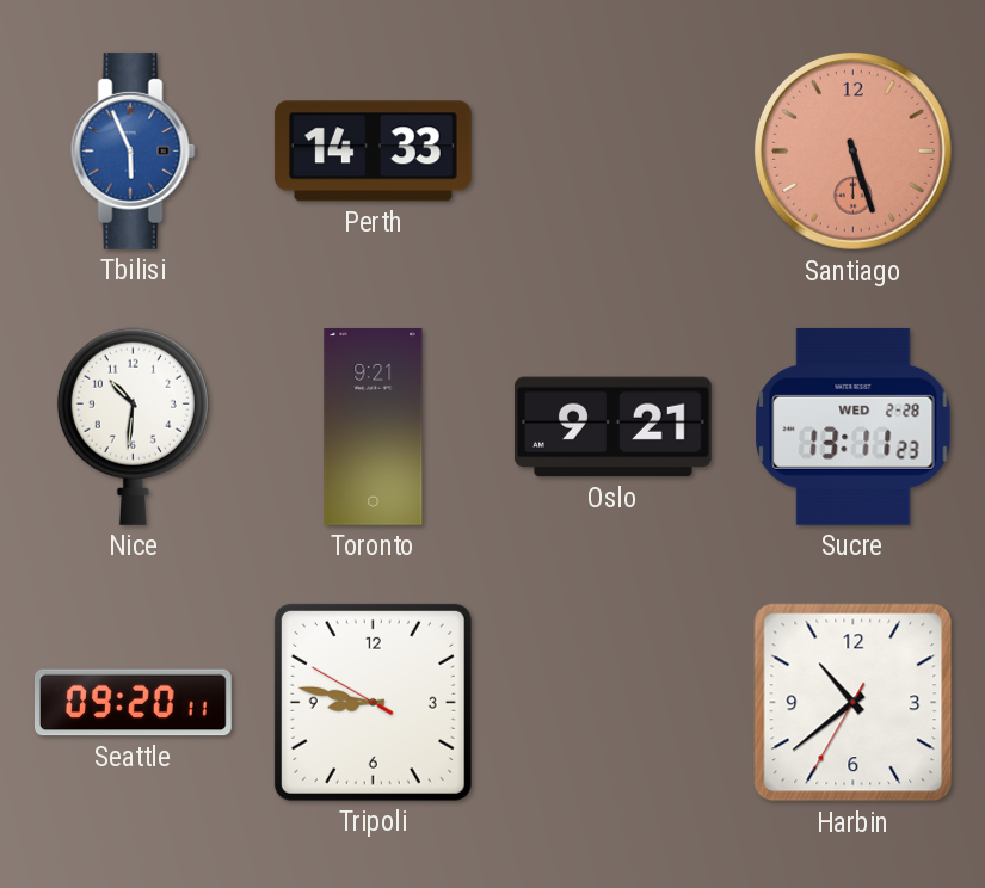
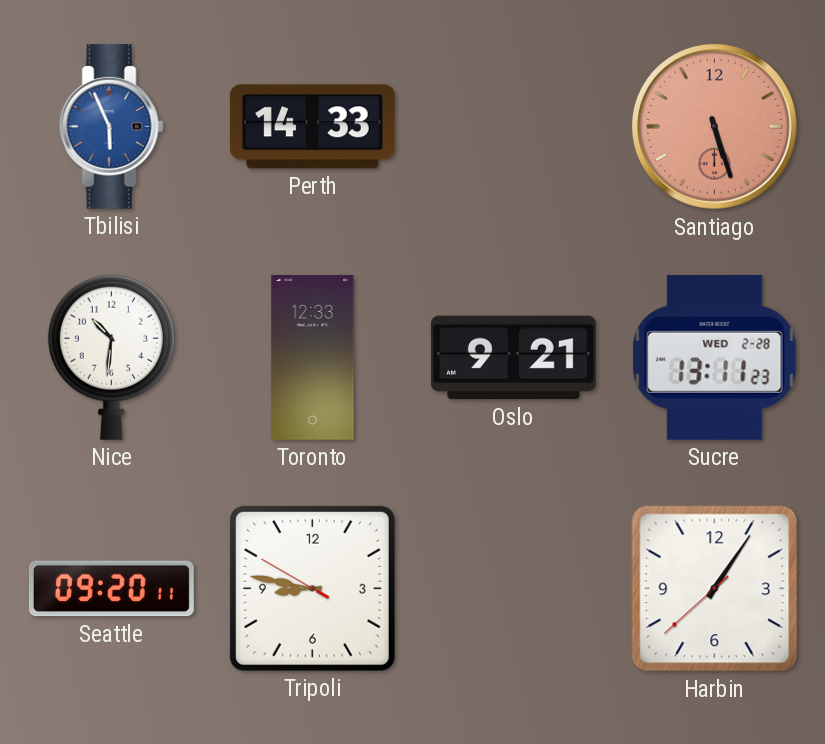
Toronto: 9:21 -> 12:33
Harbin: 10:38 -> 1:05
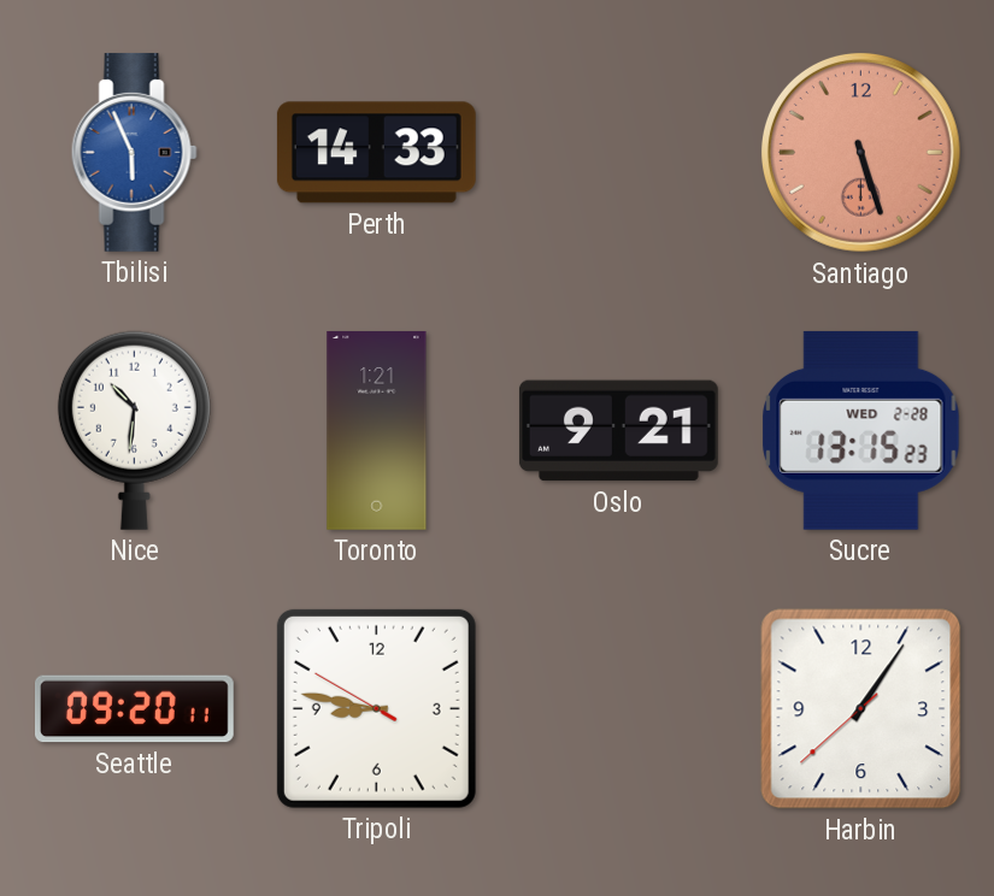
Toronto: 12:33 -> 1:21
Sucre: 13:11 -> 13:15
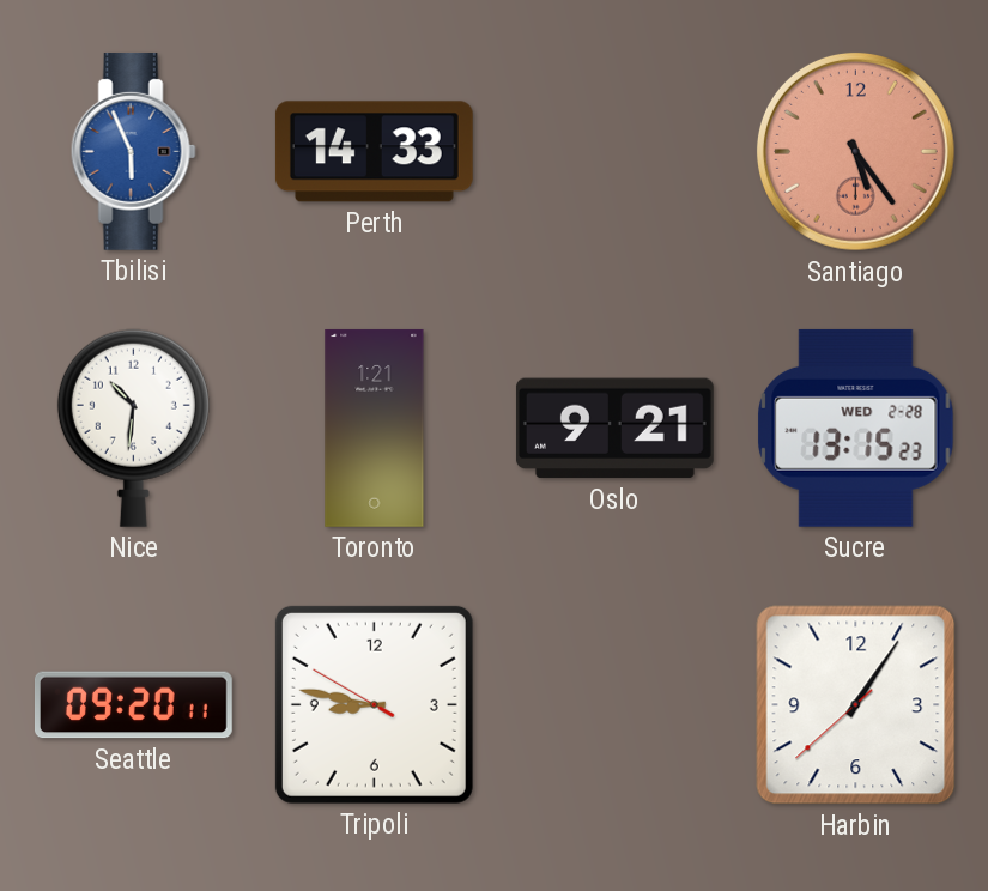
Santiago: 5:27 -> 5:24
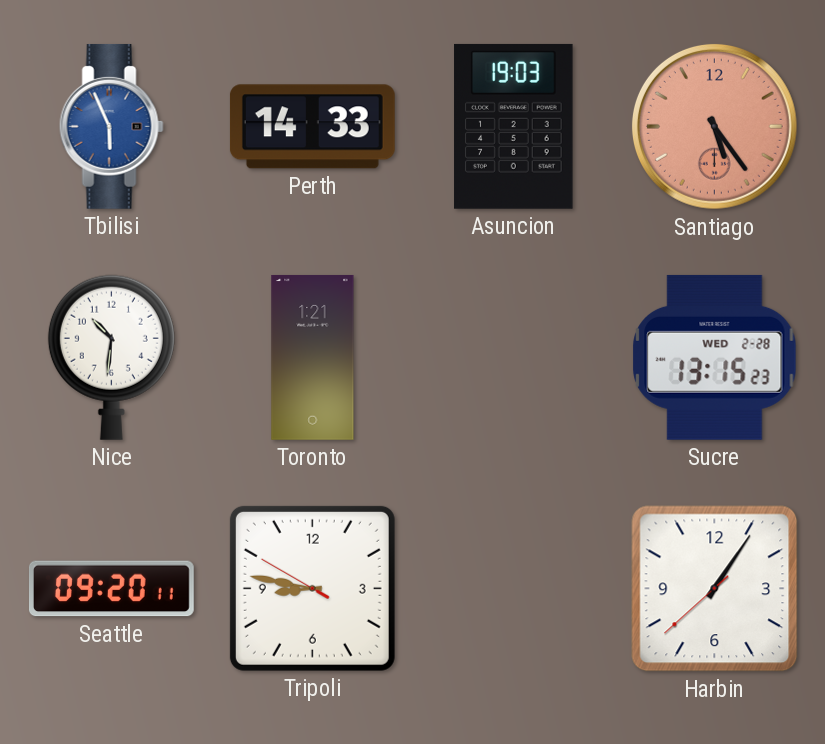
Asuncion: none -> 19:03
Oslo: 9:21 -> none
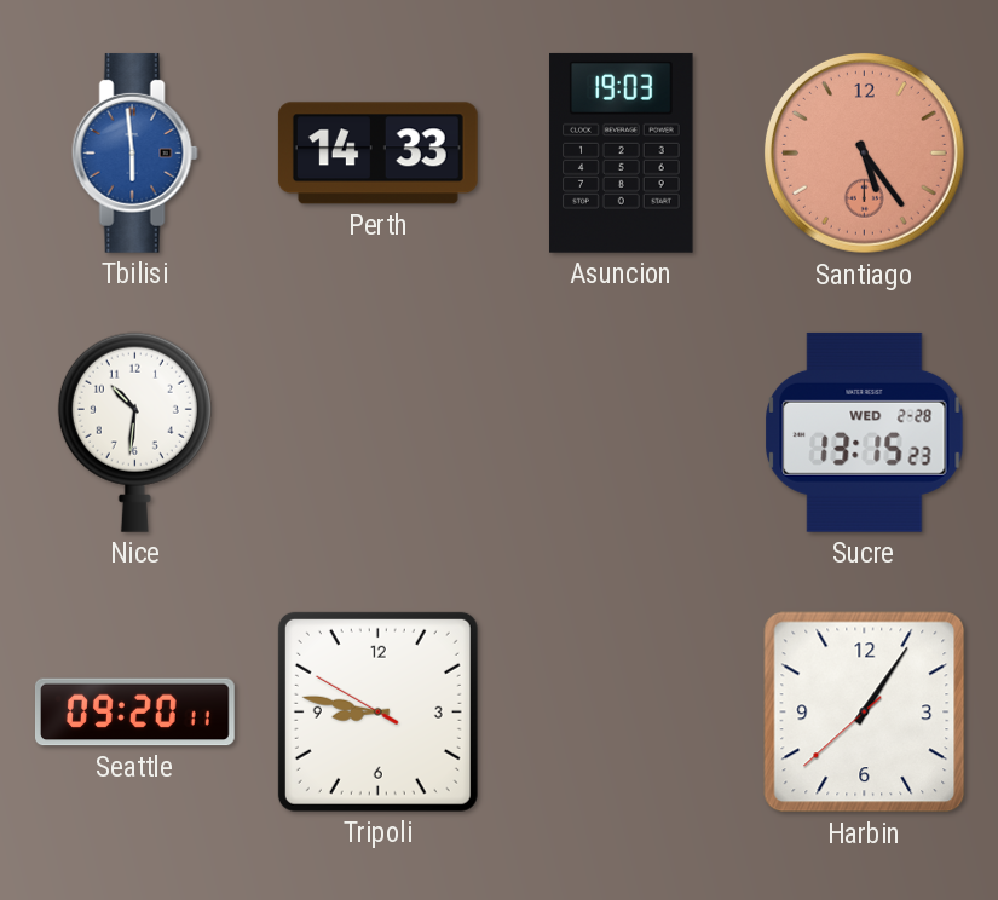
Tbilisi: 5:56 -> 5:59
Toronto: 1:21 -> none
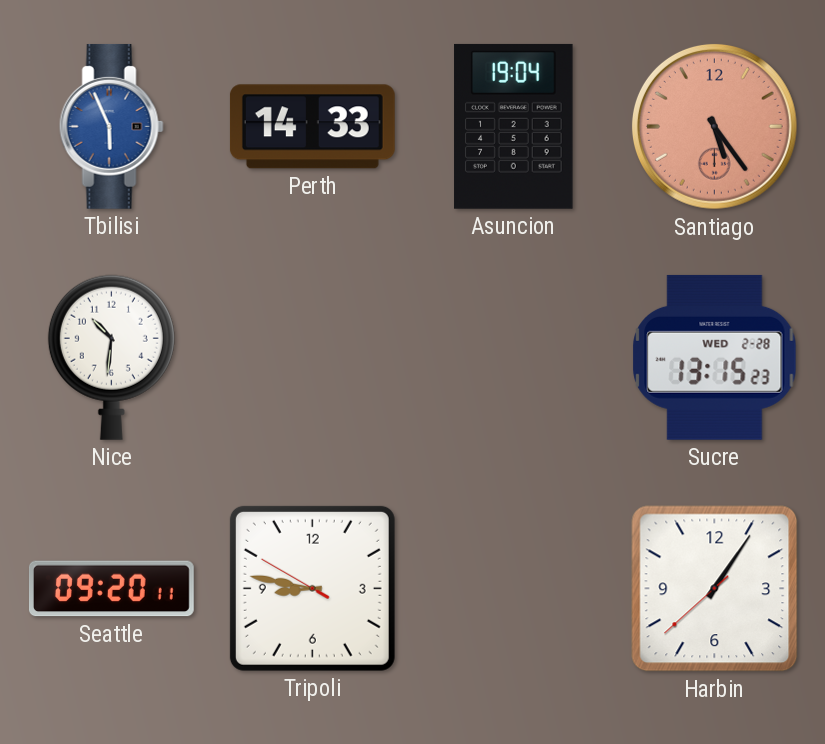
Tbilisi: 5:59 -> 5:56
Asuncion: 19:03 -> 19:04
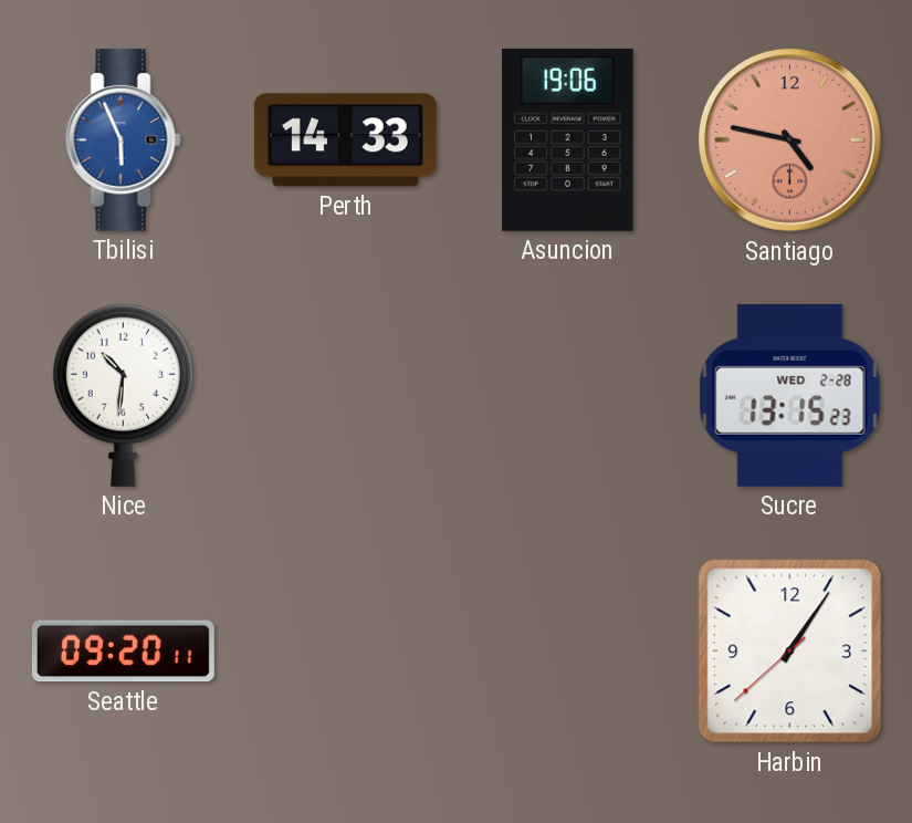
Asuncion: 19:04 -> 19:06
Santiago: 5:24 -> 4:47
Tripoli: 8:46 -> none
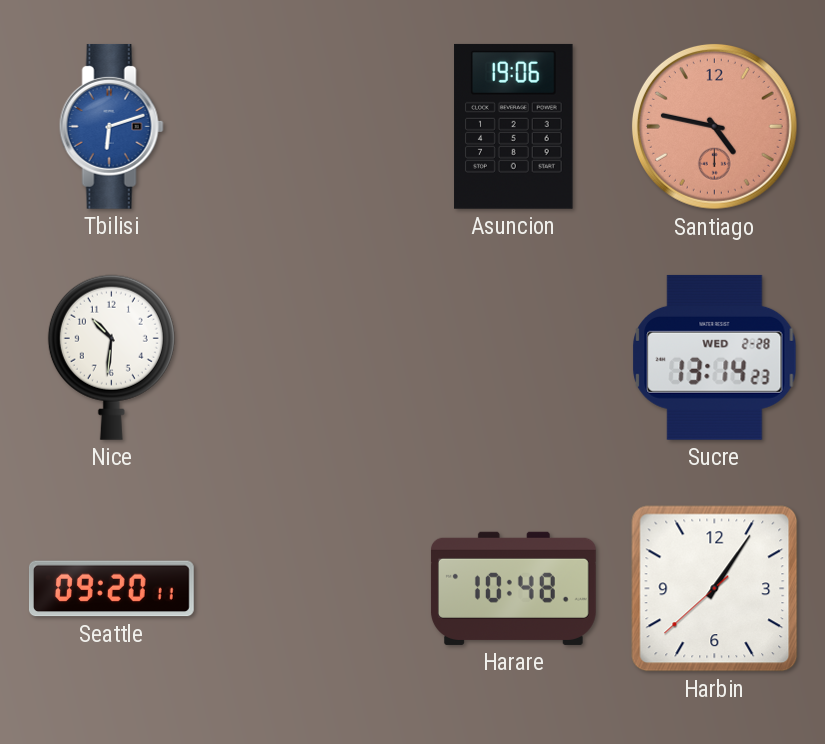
Tbilisi: 5:56 -> 6:12
Perth: 14:33 -> none
Sucre: 13:15 -> 13:14
Harare: none -> 10:48
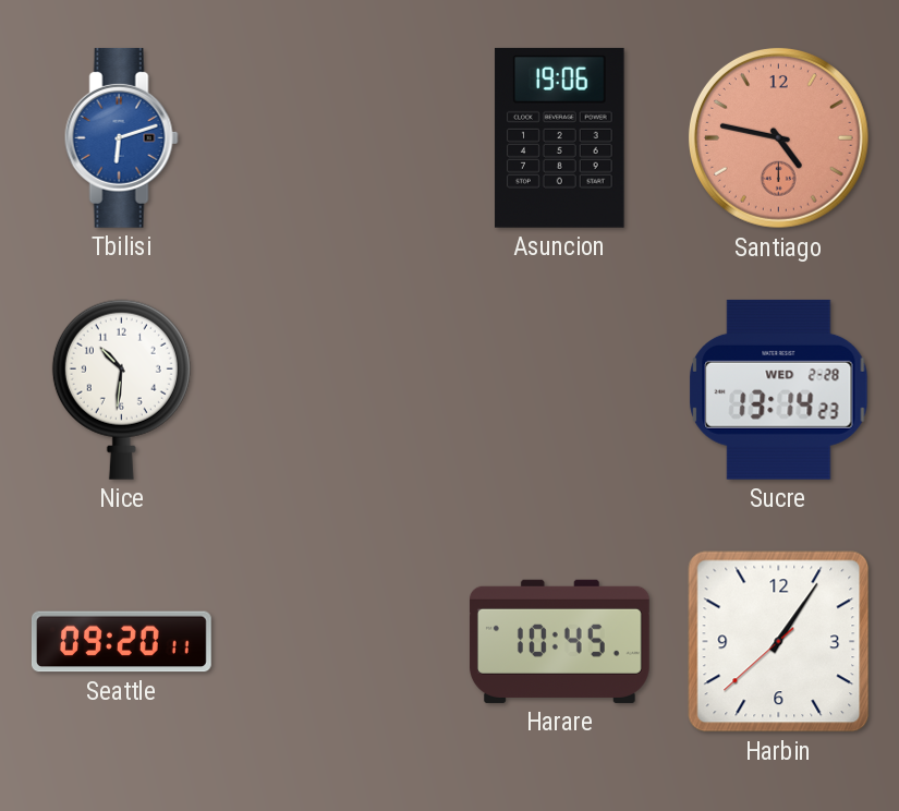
Harare: 10:48 -> 10:45
